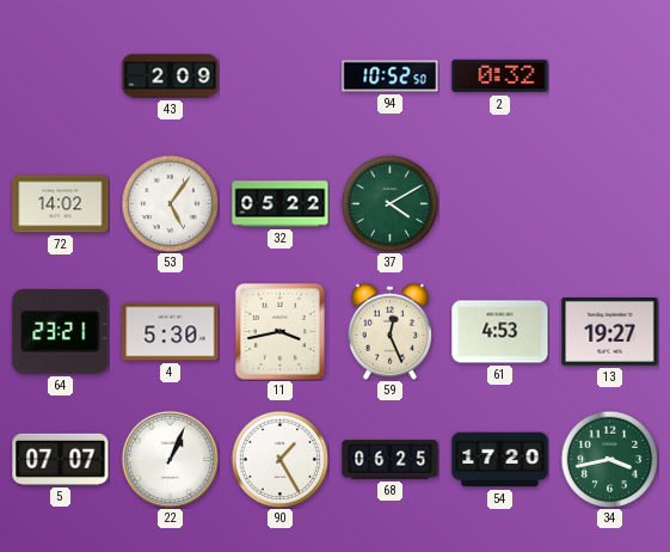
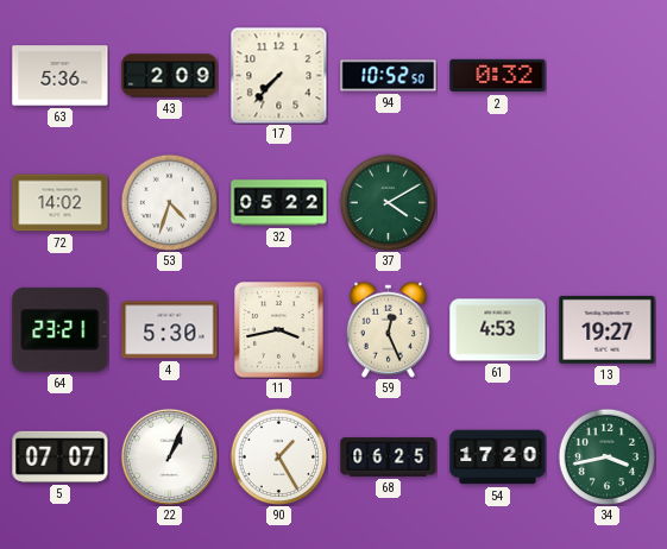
63: none -> 5:36
17: none -> 7:37
53: 5:06 -> 4:33
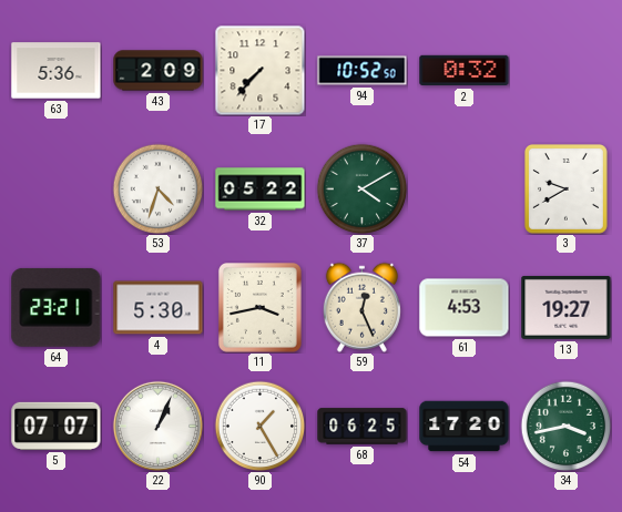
72: 14:02 -> none
3: none -> 9:40
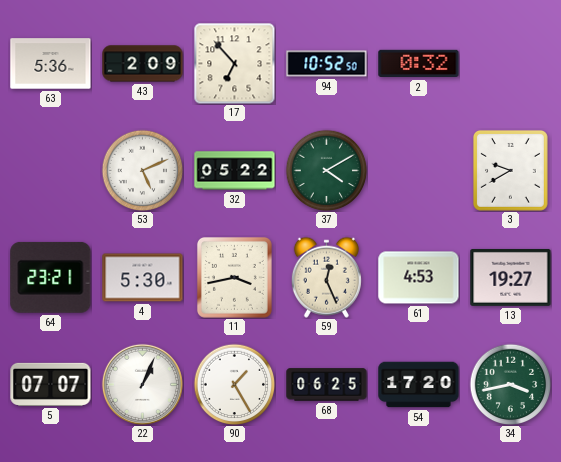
17: 7:37 -> 6:53
53: 4:33 -> 5:11
